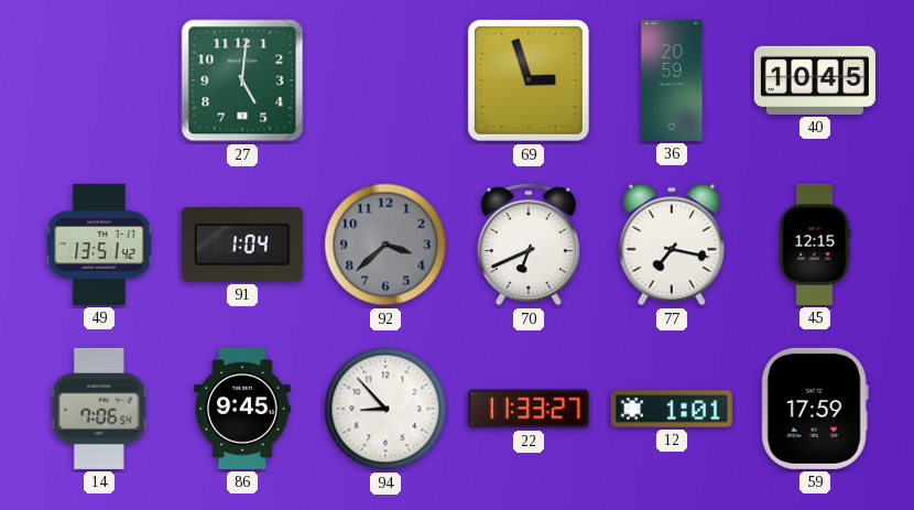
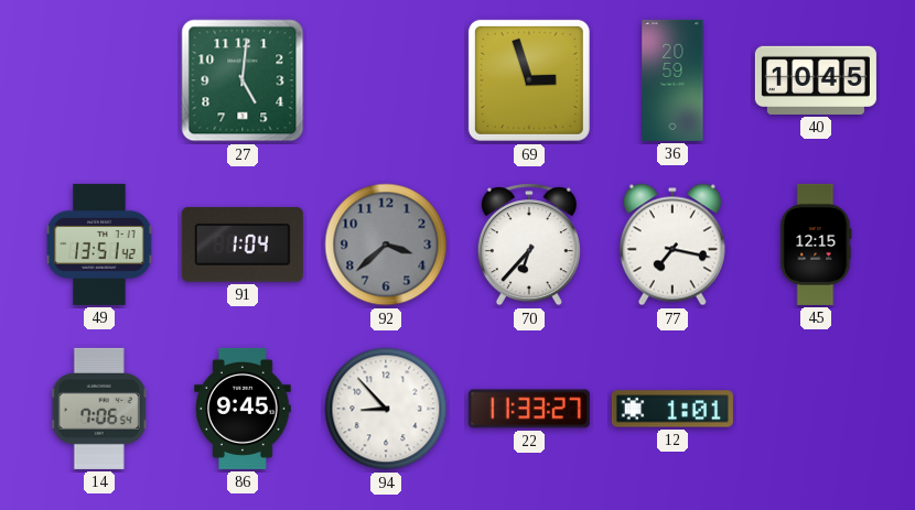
70: 6:41 -> 6:37
59: 17:59 -> none
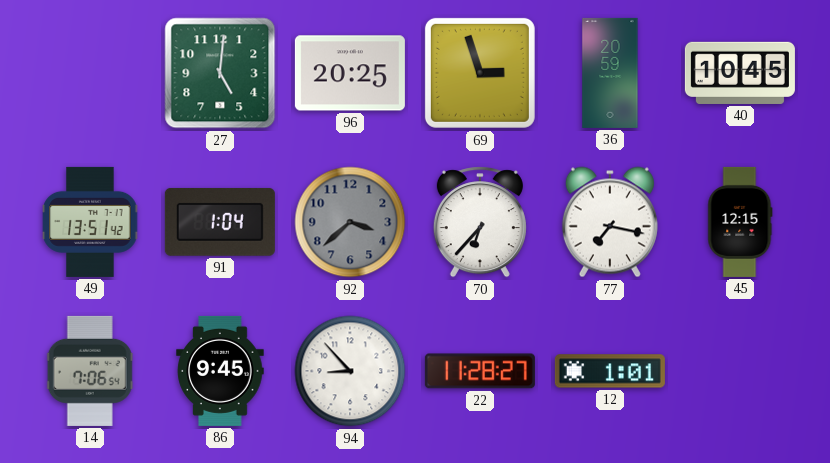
96: none -> 20:25
22: 11:33 -> 11:28
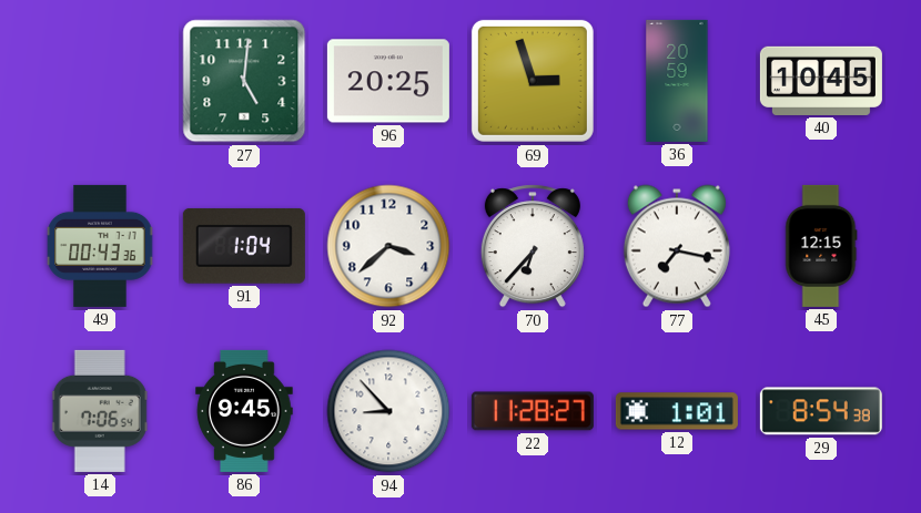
49: 13:51 -> 00:43
92 dial: grey -> white
29: none -> 8:54
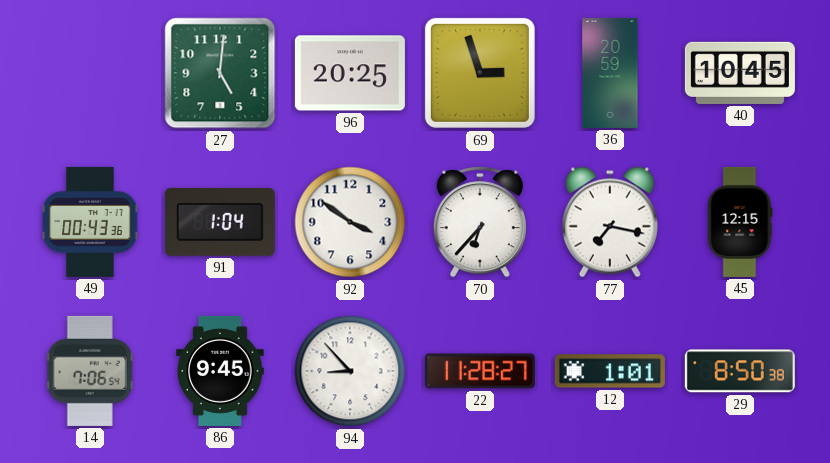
92: 3:38 -> 3:51
29: 8:54 -> 8:50
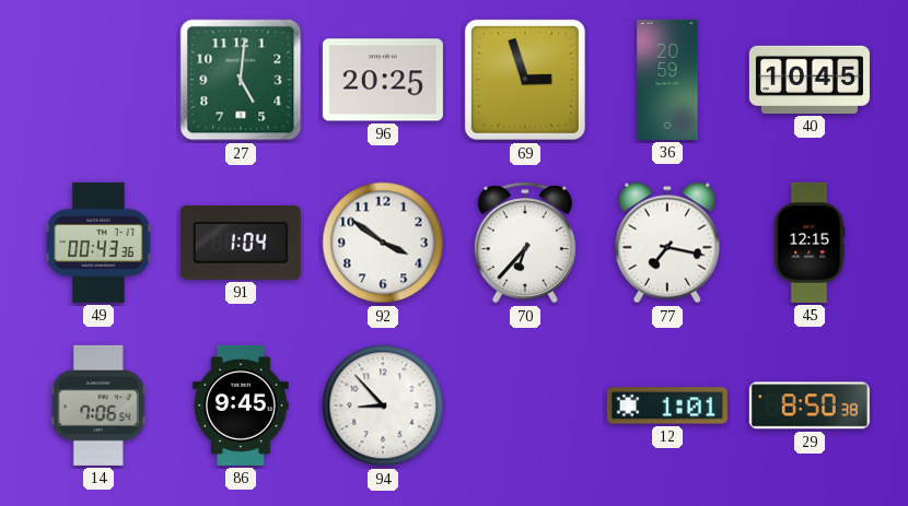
22: 11:28 -> none
